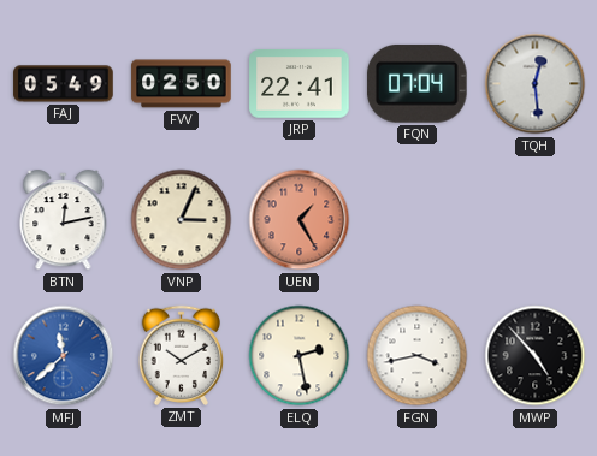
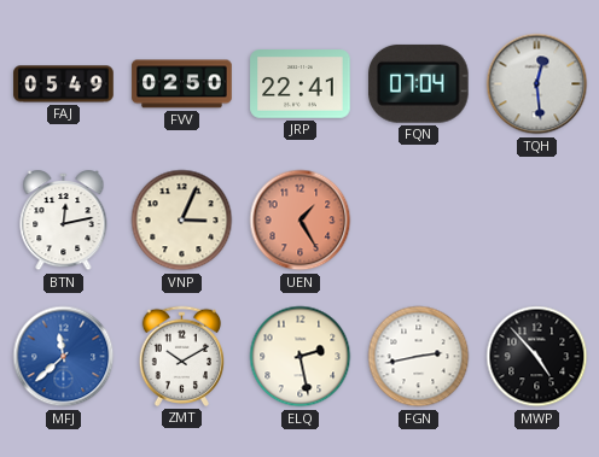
FGN: 3:43 -> 2:43
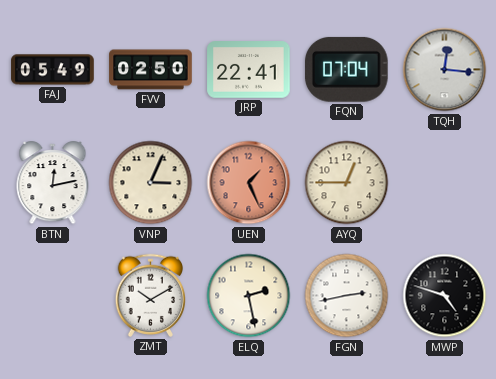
TQH: 12:29 -> 12:16
UEN: 1:25 -> 1:26
AYQ: none -> 12:45
MFJ: 11:38 -> none
MWP: 4:53 -> 4:48
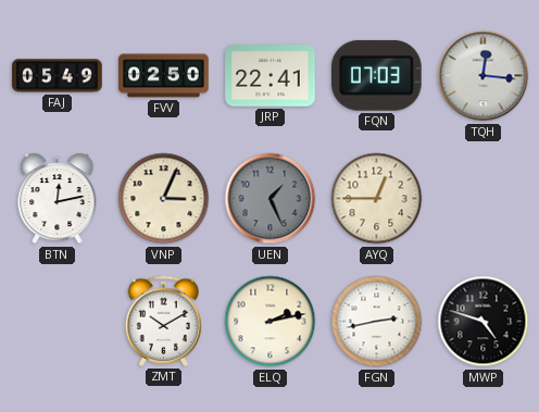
FQN: 07:04 -> 07:03
UEN dial: salmon -> grey
ELQ: 2:28 -> 2:13
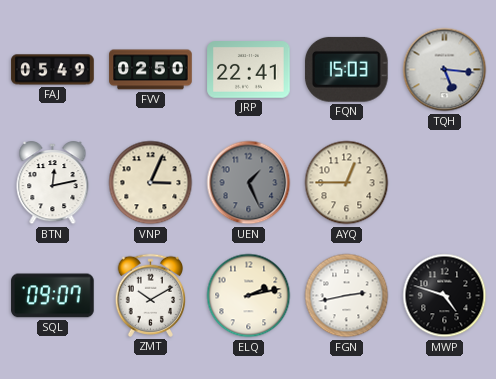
FQN: 07:03 -> 15:03
TQH: 12:16 -> 5:16
SQL: none -> 09:07
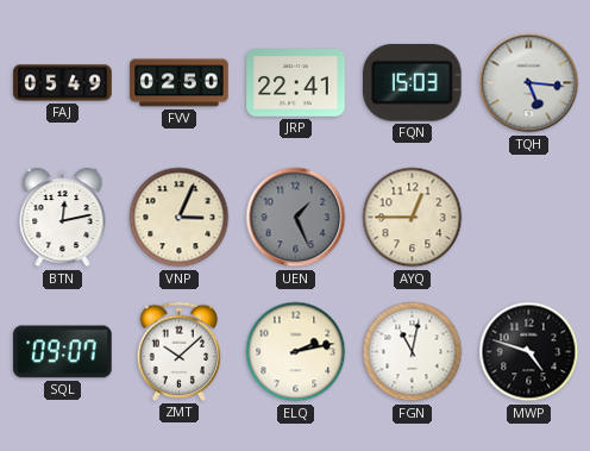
ZMT: 10:10 -> 10:08
FGN: 2:43 -> 11:02
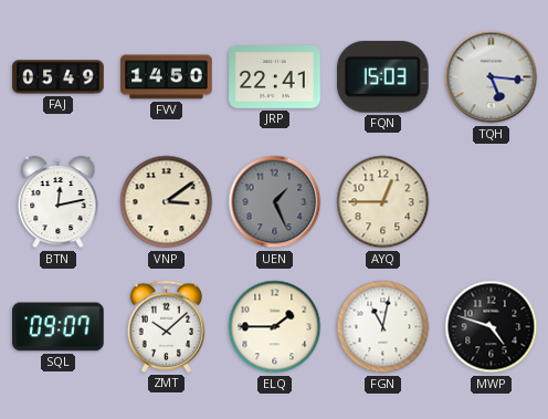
FVV: 02:50 -> 14:50
VNP: 3:04 -> 3:09
ELQ: 2:13 -> 1:45
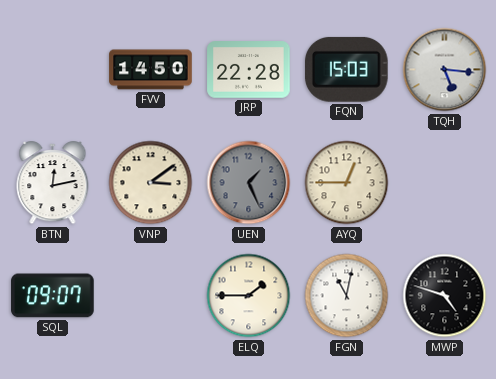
FAJ: 05:49 -> none
JRP: 22:41 -> 22:28
ZMT: 10:08 -> none
